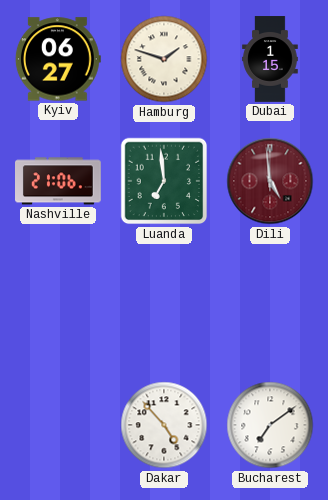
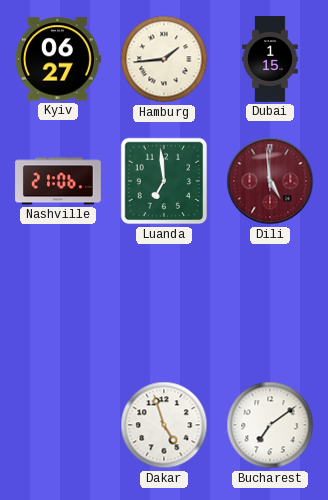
Hamburg: 1:48 -> 1:44
Dakar: 4:53 -> 4:57
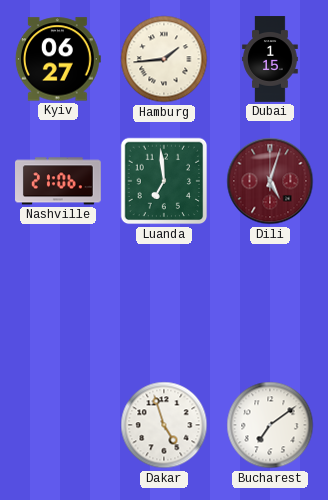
Dili: 4:59 -> 5:03
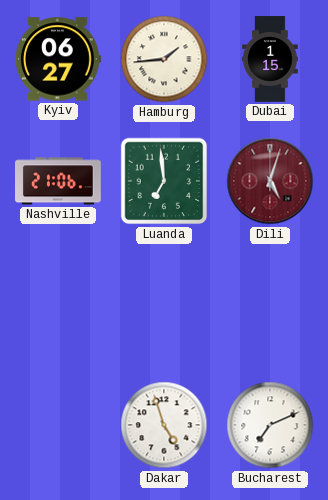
Bucharest: 7:09 -> 7:11
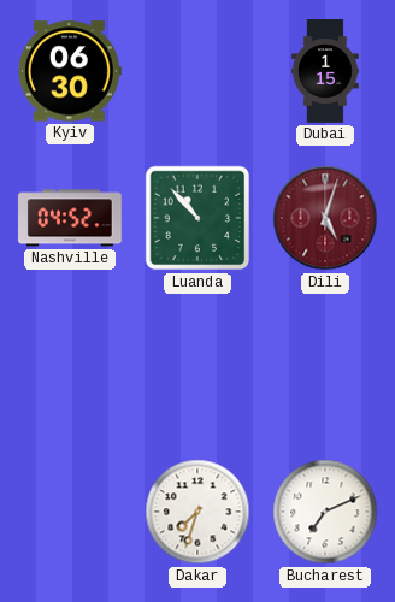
Kyiv: 06:27 -> 06:30
Hamburg: 1:44 -> none
Nashville: 21:06 -> 04:52
Luanda: 6:59 -> 10:53
Dakar: 4:57 -> 7:33
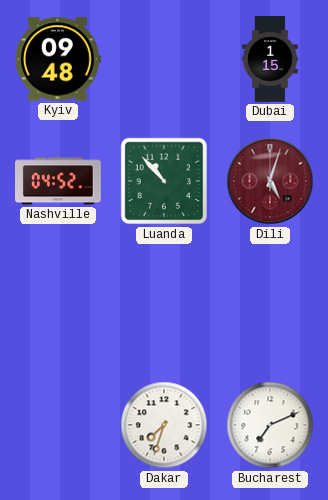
Kyiv: 06:30 -> 09:48
